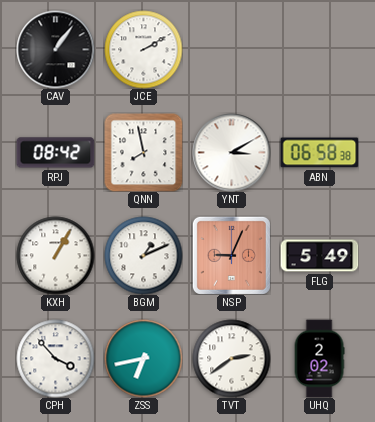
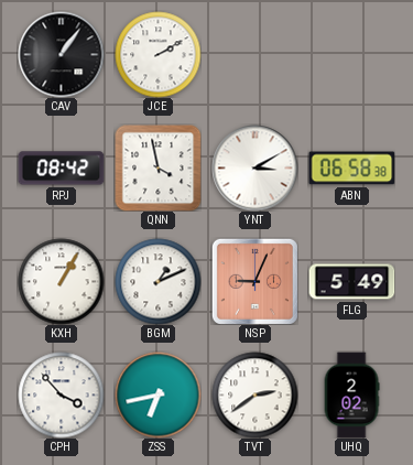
QNN: 7:58 -> 3:58
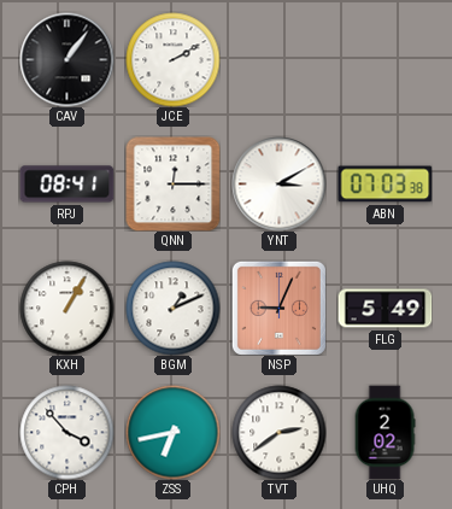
RPJ: 08:42 -> 08:41
QNN: 3:58 -> 12:15
ABN: 06:58 -> 07:03
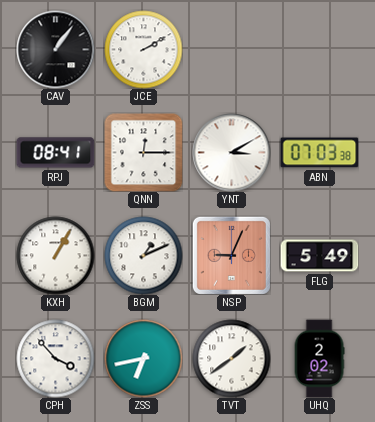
TVT: 2:39 -> 1:39
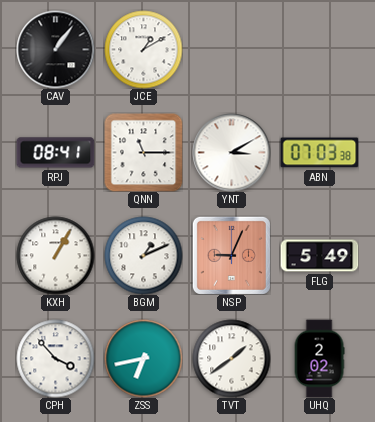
JCE: 2:10 -> 1:10
QNN: 12:15 -> 11:15
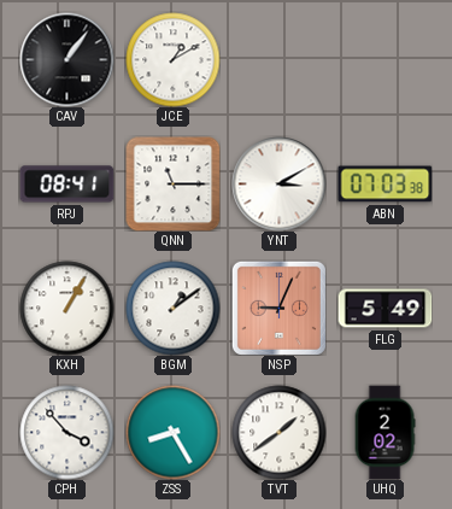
BGM: 1:11 -> 1:09
ZSS: 6:43 -> 8:25
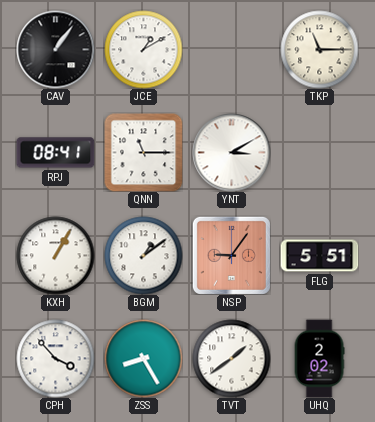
TKP: none -> 11:15
ABN: 07:03 -> none
NSP: 9:04 -> 9:06
FLG: 5:49 -> 5:51
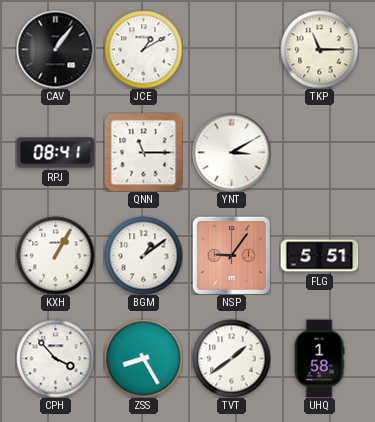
UHQ: 2:02 -> 1:58
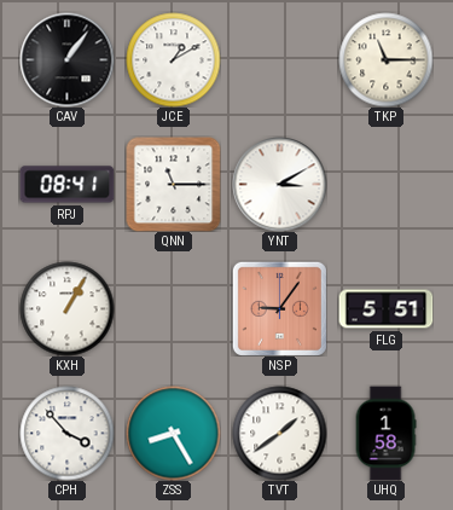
BGM: 1:09 -> none
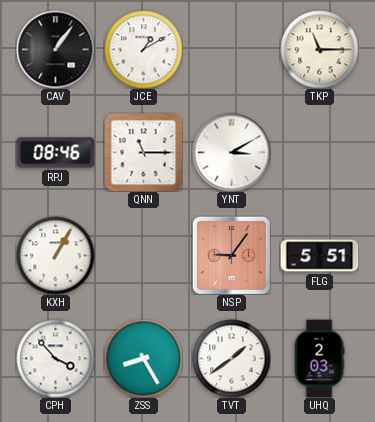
RPJ: 08:41 -> 08:46
UHQ: 1:58 -> 2:03
